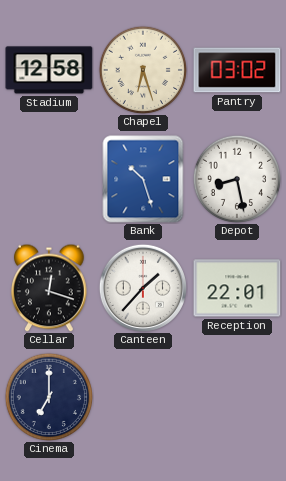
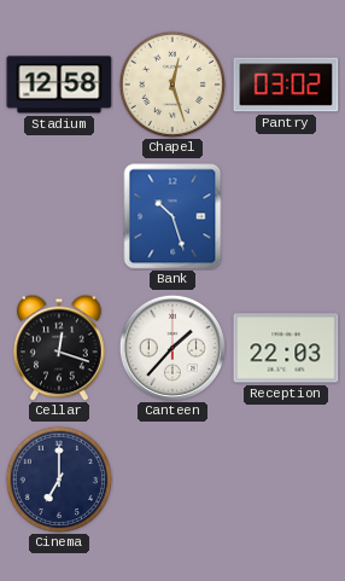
Chapel: 6:27 -> 12:27
Depot: 8:28 -> none
Reception: 22:01 -> 22:03
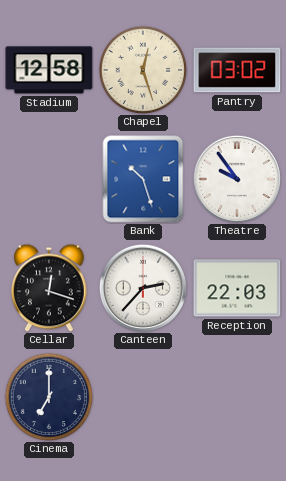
Theatre: none -> 9:54
Canteen: 1:37 -> 2:37
